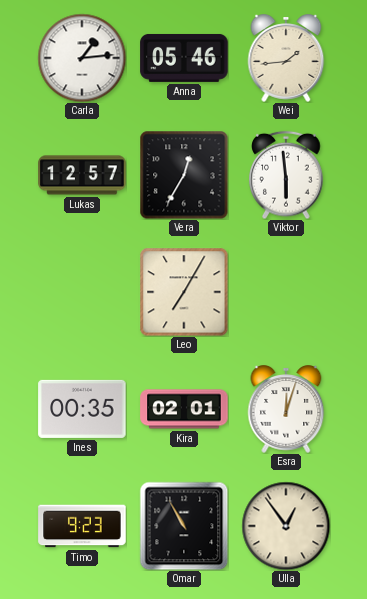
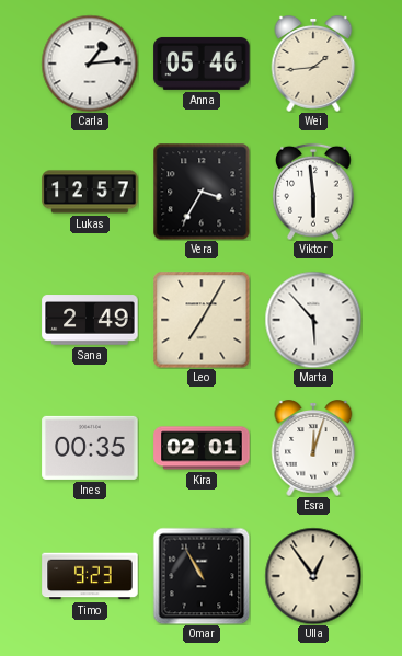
Vera: 12:35 -> 3:35
Sana: none -> 2:49
Marta: none -> 5:53
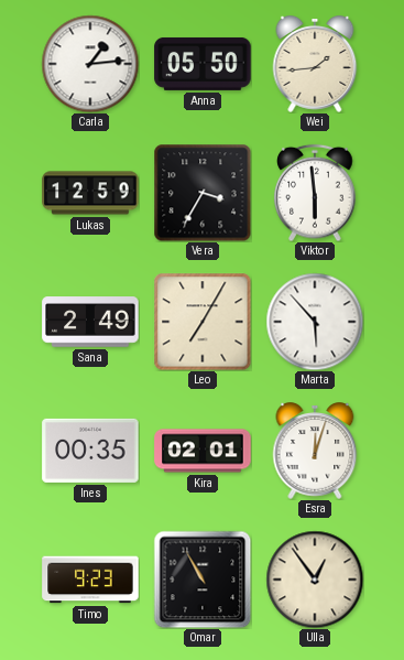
Anna: 05:46 -> 05:50
Lukas: 12:57 -> 12:59
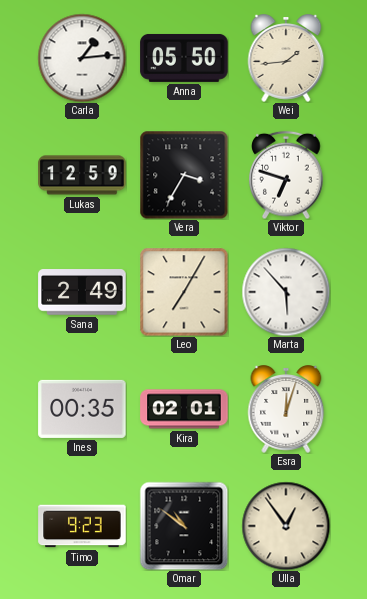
Viktor: 5:59 -> 6:48
Omar: 10:55 -> 10:51
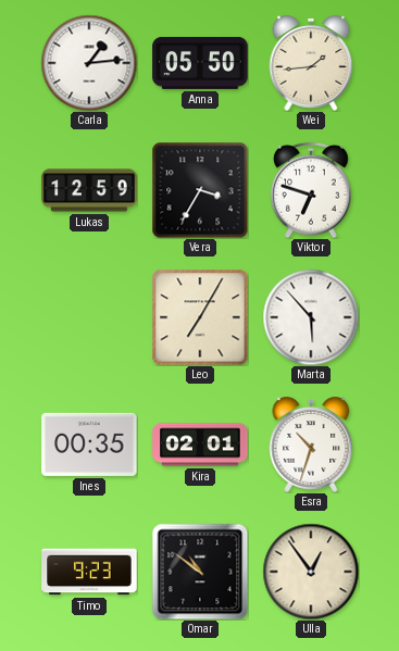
Sana: 2:49 -> none
Esra: 12:03 -> 10:33
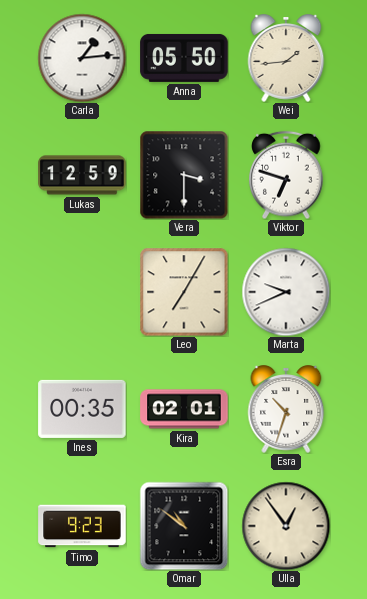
Vera: 3:35 -> 3:30
Marta: 5:53 -> 9:41
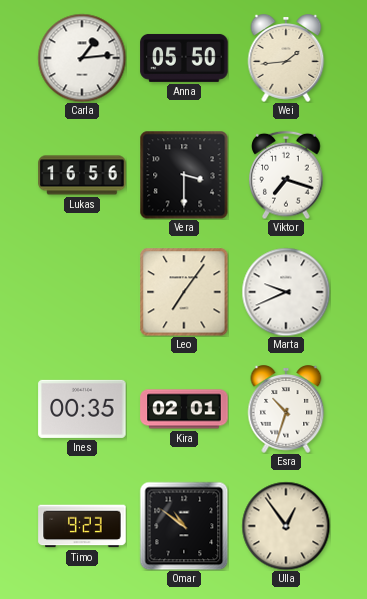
Lukas: 12:59 -> 16:56
Viktor: 6:48 -> 7:18
Leo: 7:05 -> 7:06
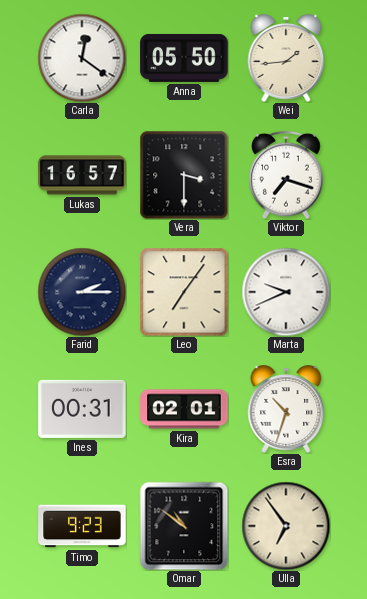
Carla: 1:14 -> 12:21
Lukas: 16:56 -> 16:57
Farid: none -> 2:15
Ines: 00:35 -> 00:31
Ulla: 12:54 -> 6:54
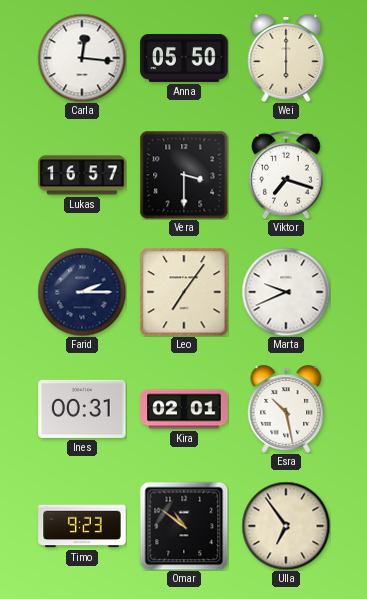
Carla: 12:21 -> 12:16
Wei: 1:44 -> 6:00
Esra: 10:33 -> 10:28
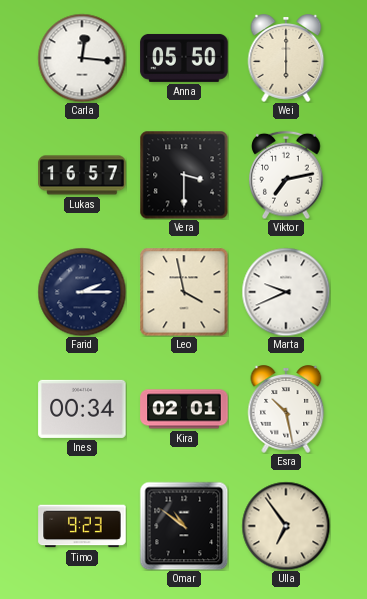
Viktor: 7:18 -> 7:13
Leo: 7:06 -> 3:58
Ines: 00:31 -> 00:34
